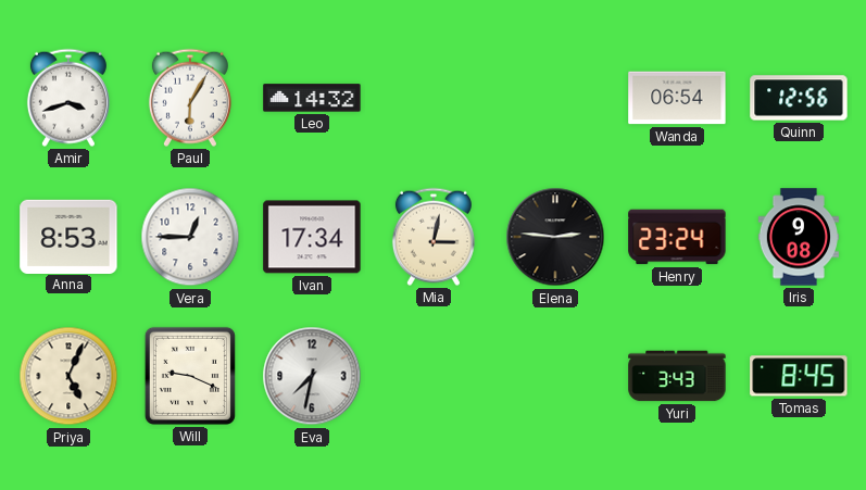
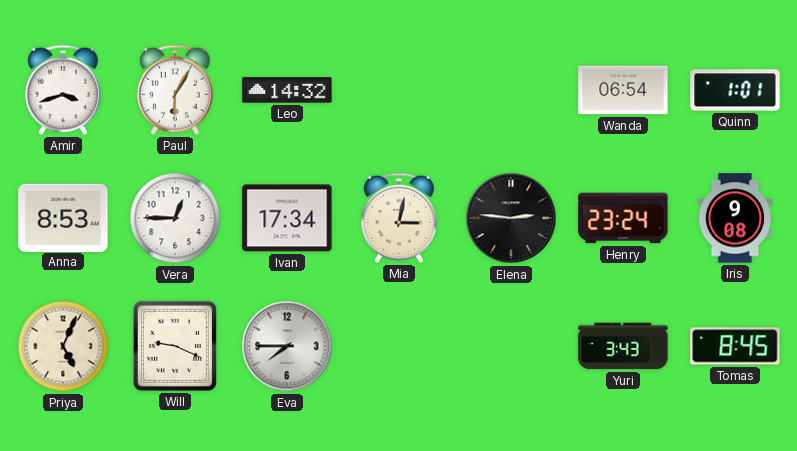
Quinn: 12:56 -> 1:01
Eva: 7:32 -> 7:45
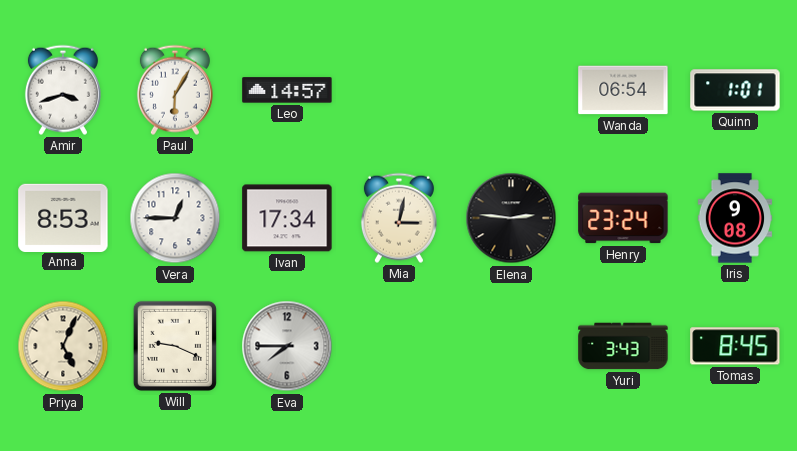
Leo: 14:32 -> 14:57
